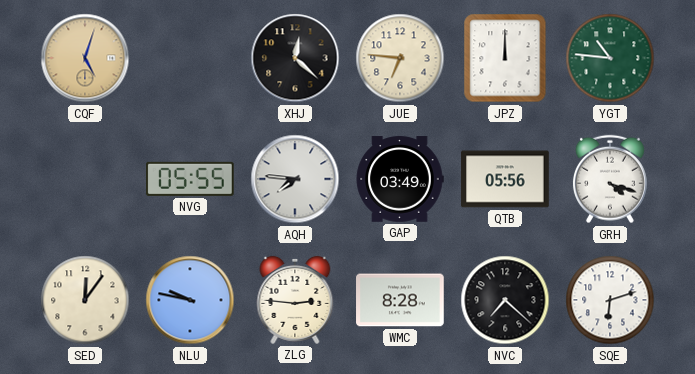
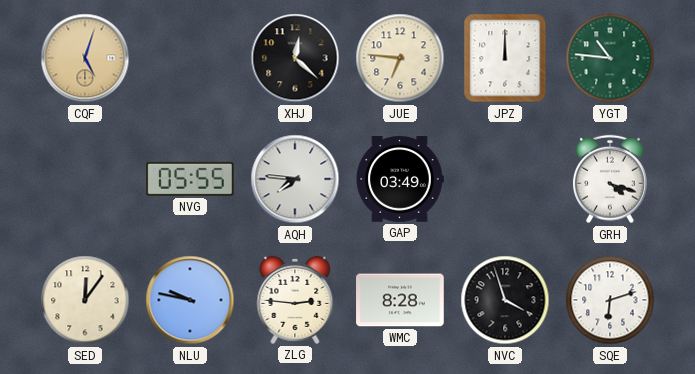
QTB: 05:56 -> none
NVC: 7:22 -> 3:57
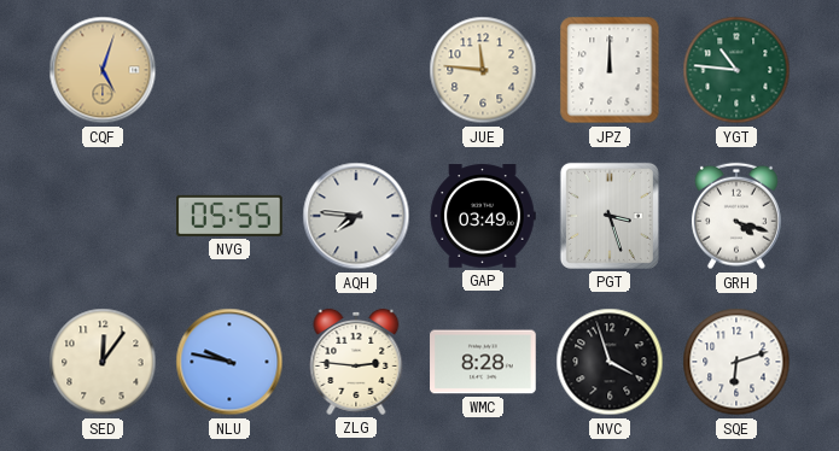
XHJ: 12:22 -> none
JUE: 6:46 -> 11:46
PGT: none -> 3:27
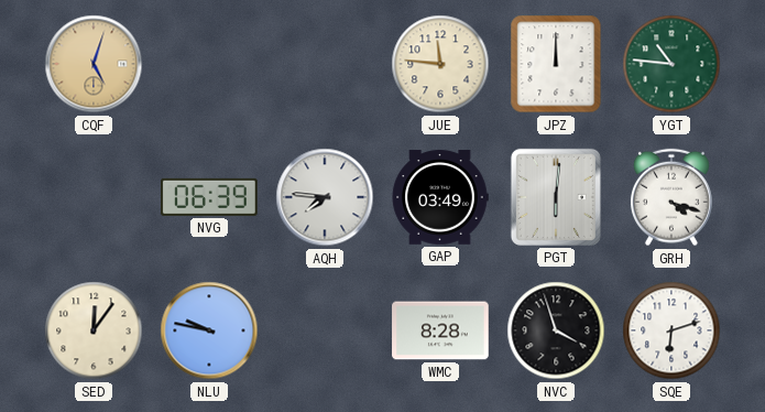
NVG: 05:55 -> 06:39
PGT: 3:27 -> 6:01
ZLG: 2:46 -> none
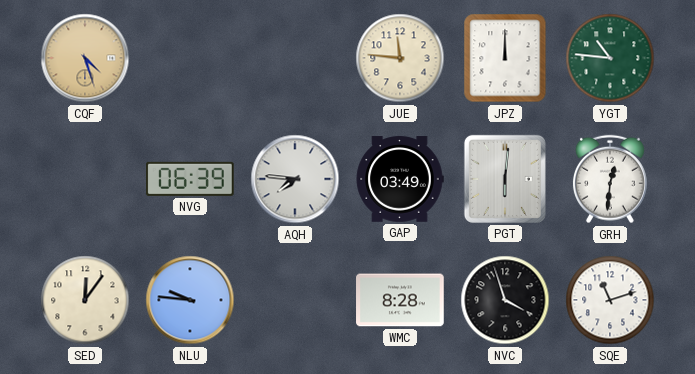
CQF: 5:03 -> 4:27
GRH: 4:18 -> 12:31
NLU: 9:47 -> 9:46
SQE: 6:12 -> 11:12
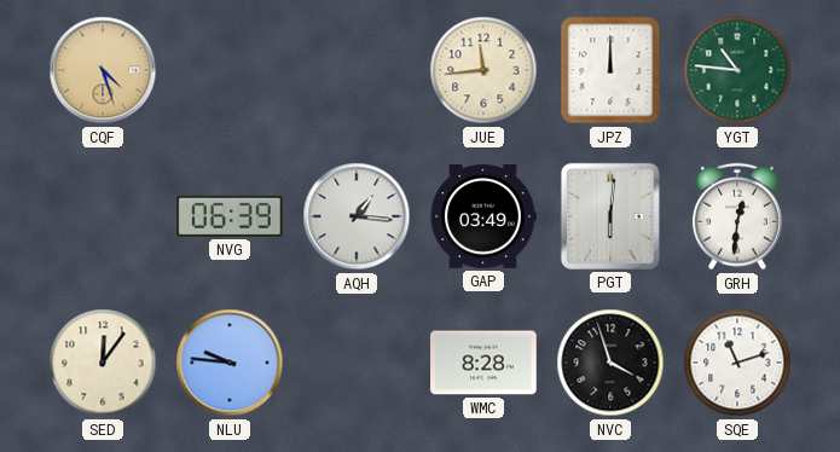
JUE: 11:46 -> 11:44
AQH: 7:46 -> 1:16
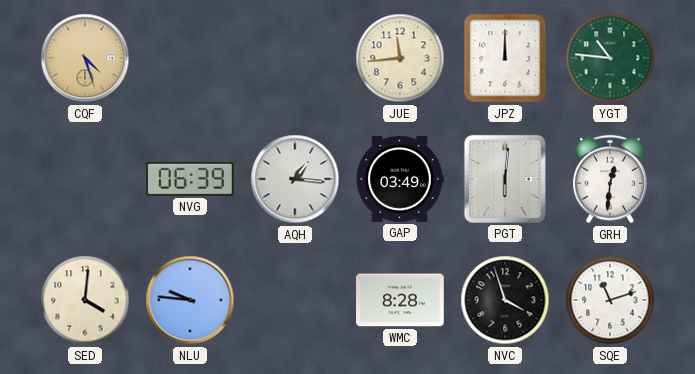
SED: 12:06 -> 4:01
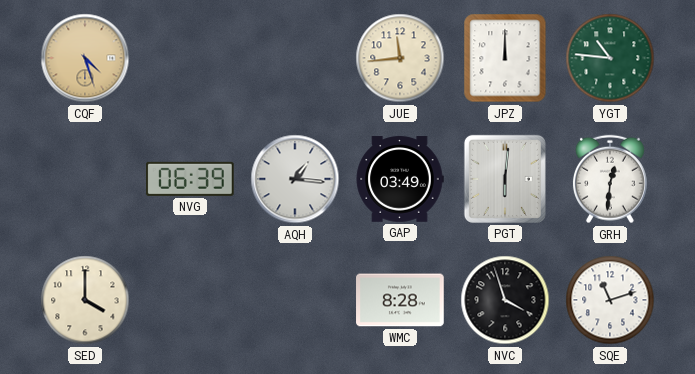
SED: 4:01 -> 4:00
NLU: 9:46 -> none
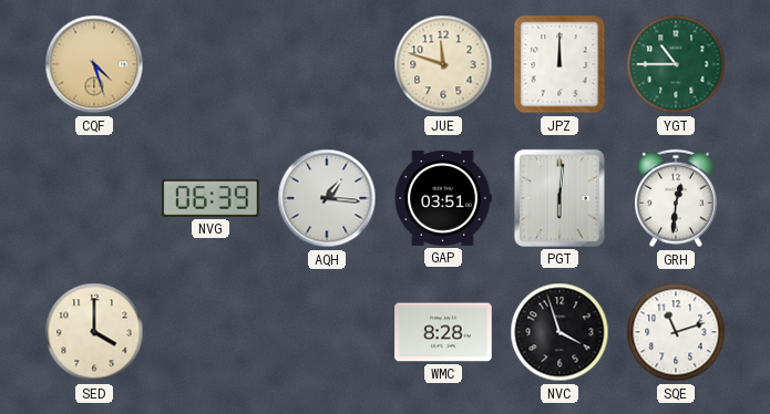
JUE: 11:44 -> 11:48
YGT: 10:46 -> 10:45
GAP: 03:49 -> 03:51
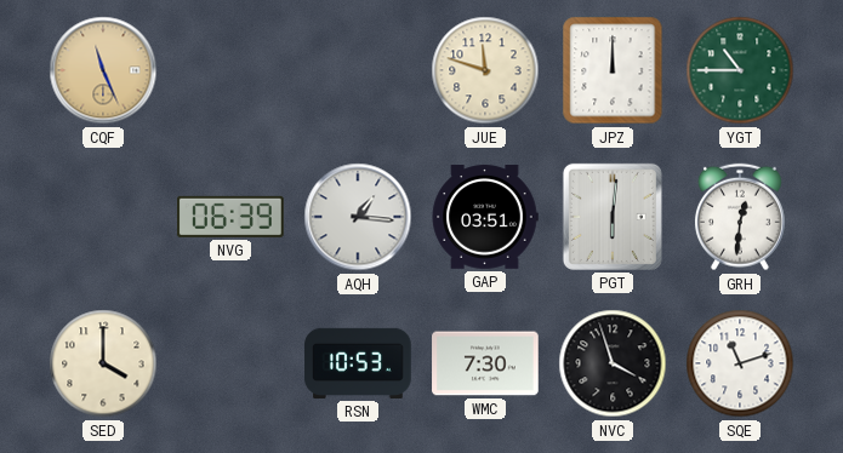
CQF: 4:27 -> 11:26
RSN: none -> 10:53
WMC: 8:28 -> 7:30
